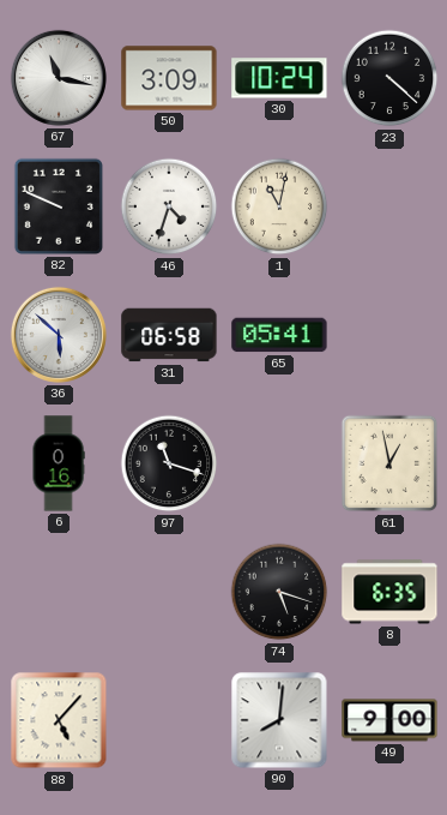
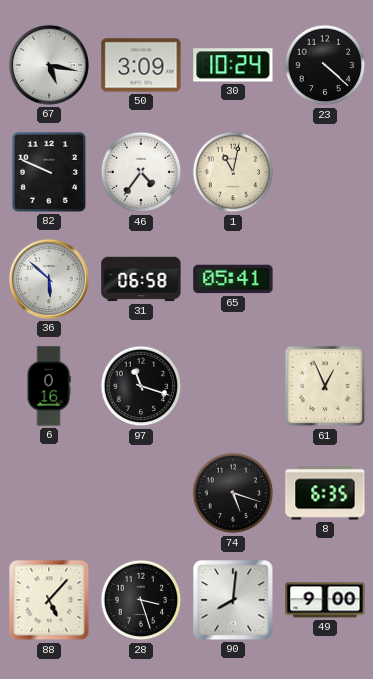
67: 11:17 -> 5:17
46: 4:33 -> 4:36
61: 12:58 -> 12:56
28: none -> 3:27
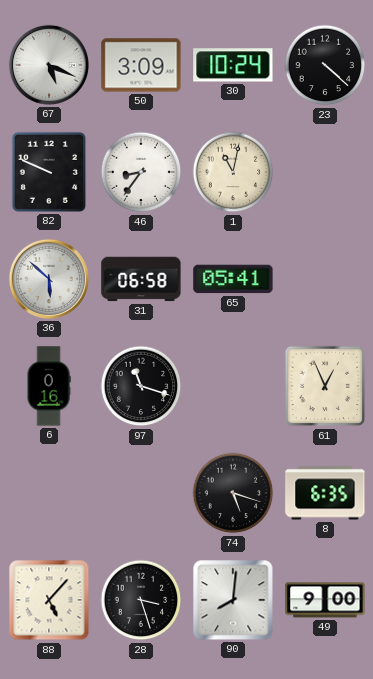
67: 5:17 -> 5:19
46: 4:36 -> 8:36
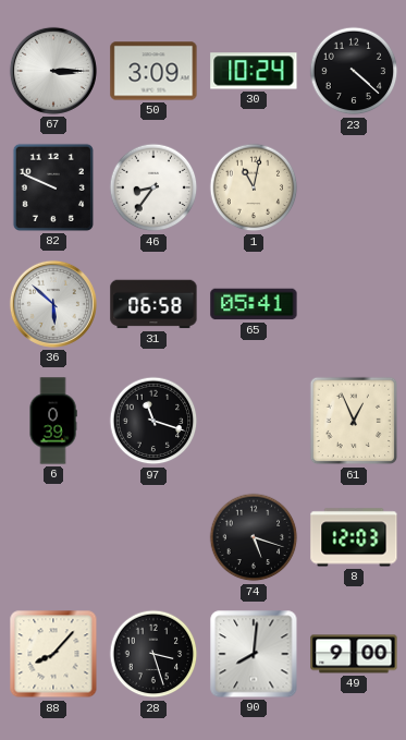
67: 5:19 -> 3:15
6: 0:16 -> 0:39
8: 6:35 -> 12:03
88: 5:07 -> 8:07
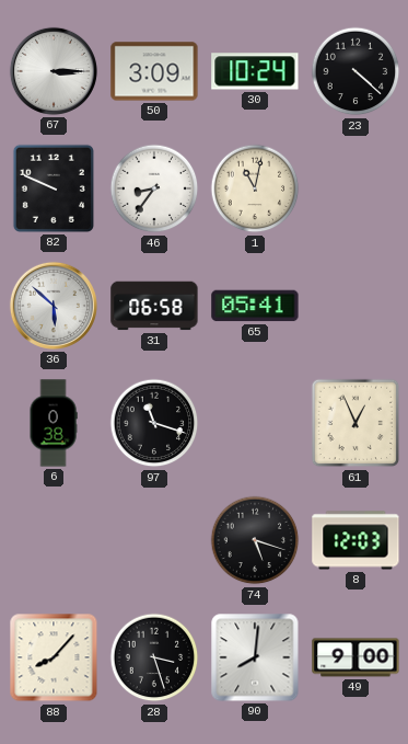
6: 0:39 -> 0:38
